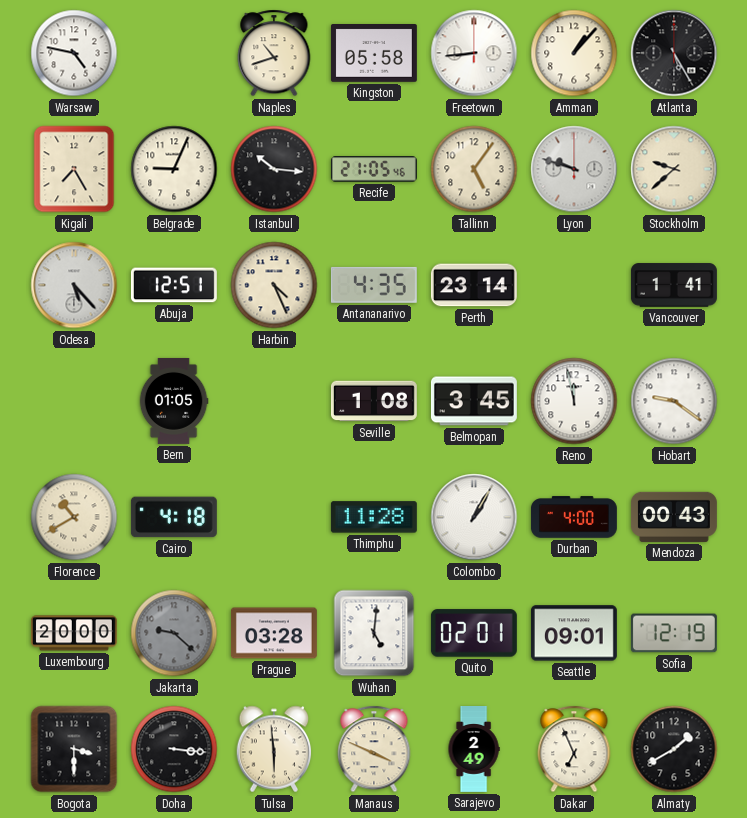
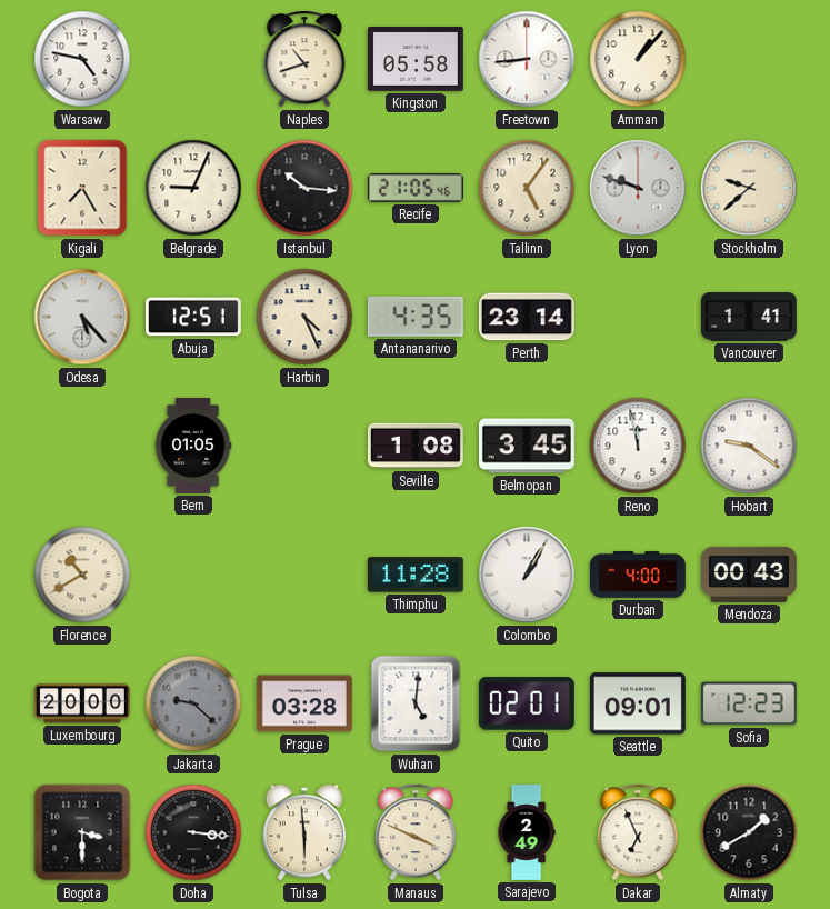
Atlanta: 5:25 -> none
Cairo: 4:18 -> none
Sofia: 12:19 -> 12:23
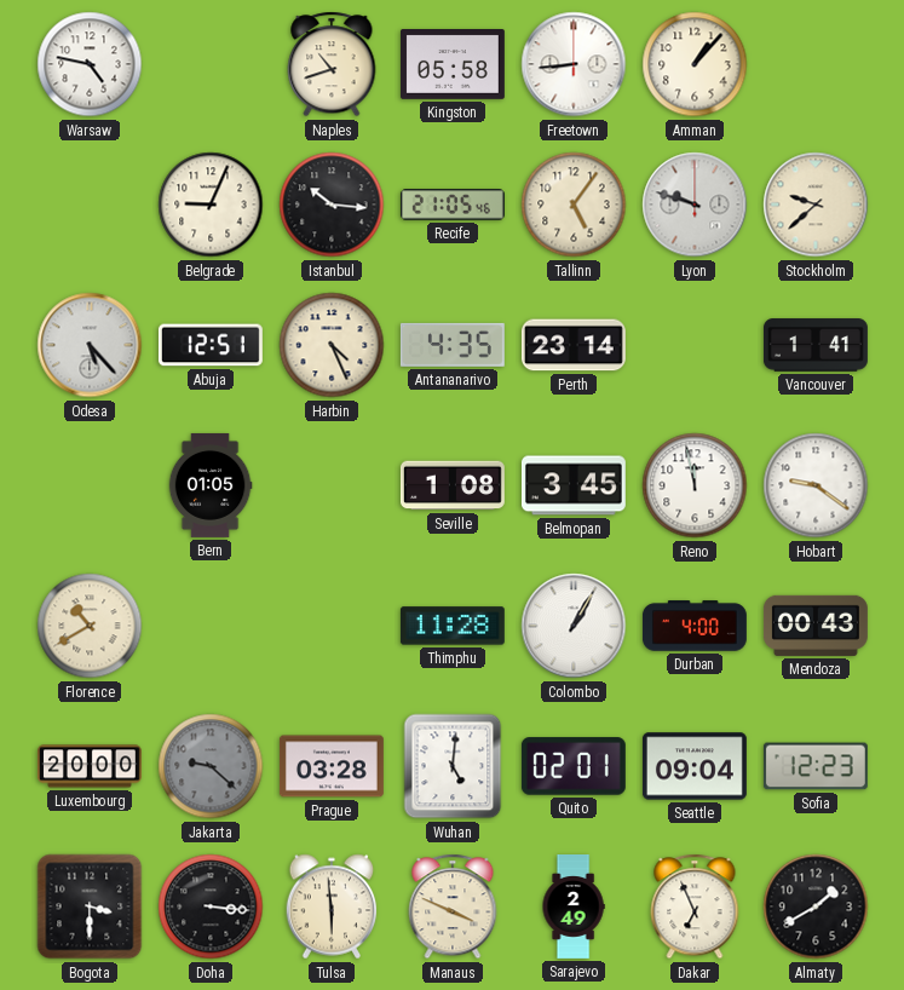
Kigali: 7:25 -> none
Seattle: 09:01 -> 09:04
